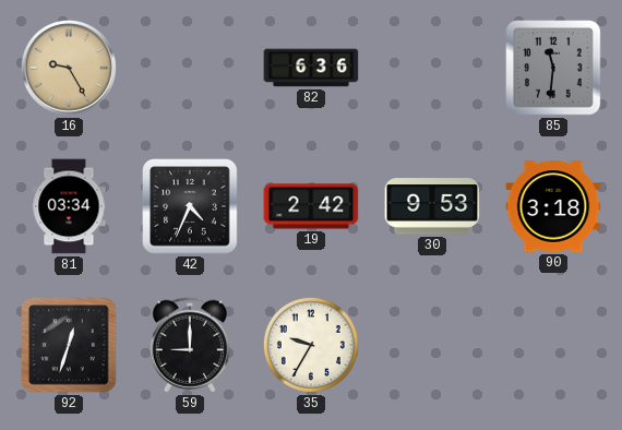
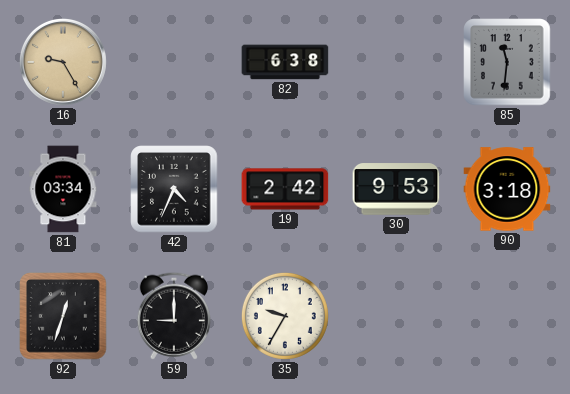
82: 6:36 -> 6:38
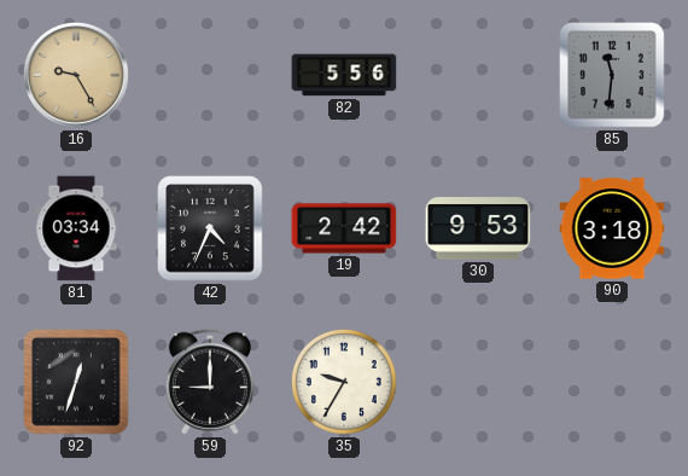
82: 6:38 -> 5:56
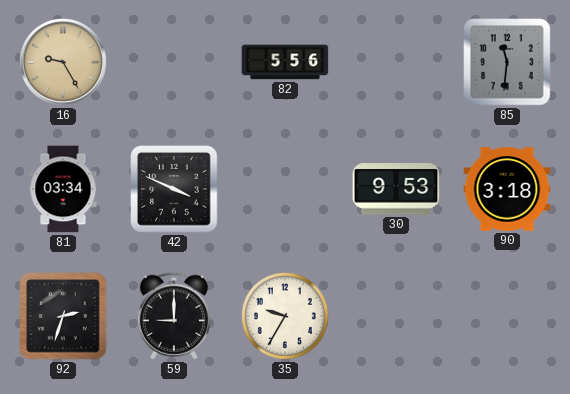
42: 4:34 -> 3:49
19: 2:42 -> none
92: 12:33 -> 2:33
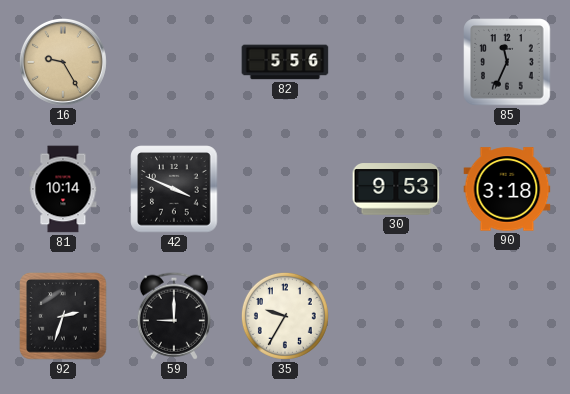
85: 11:31 -> 11:34
81: 03:34 -> 10:14
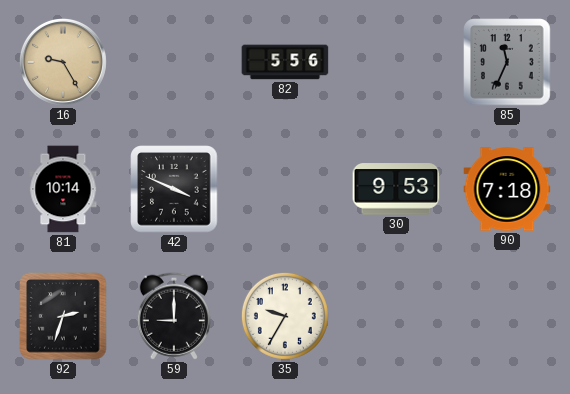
90: 3:18 -> 7:18
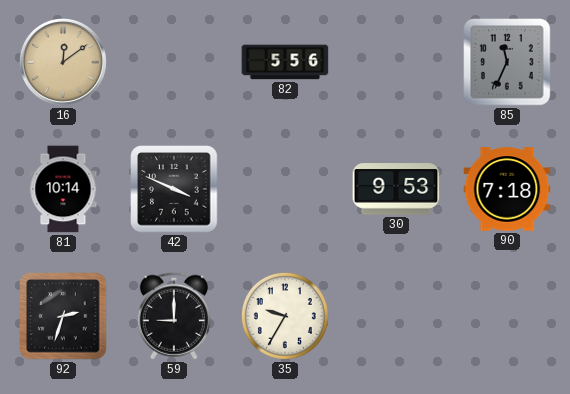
16: 9:25 -> 12:09
